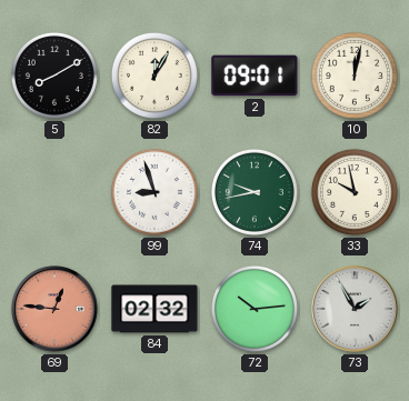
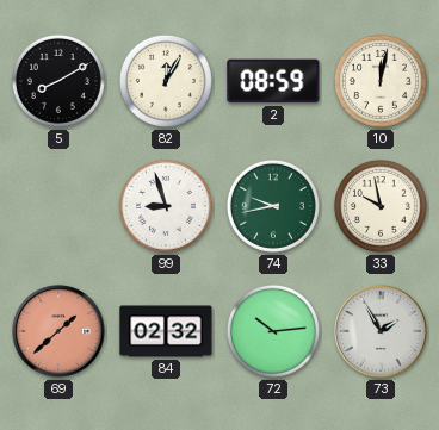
2: 09:01 -> 08:59
69: 12:46 -> 1:38
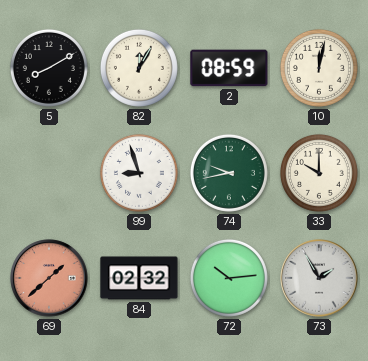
33: 9:58 -> 10:00
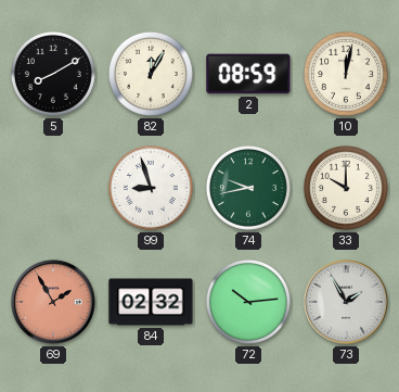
69: 1:38 -> 1:55
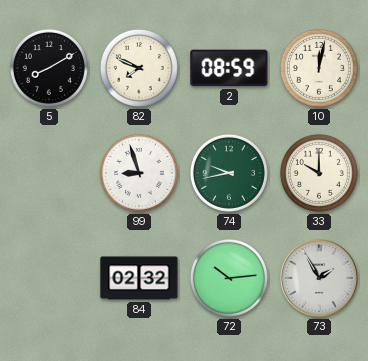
82: 12:05 -> 7:49
69: 1:55 -> none
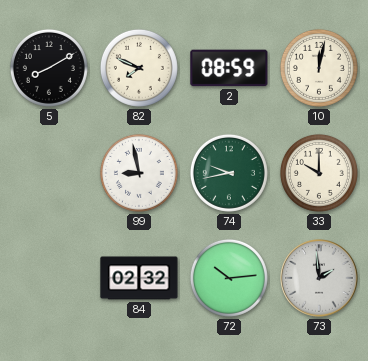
99: 8:57 -> 8:58
73: 1:55 -> 1:59
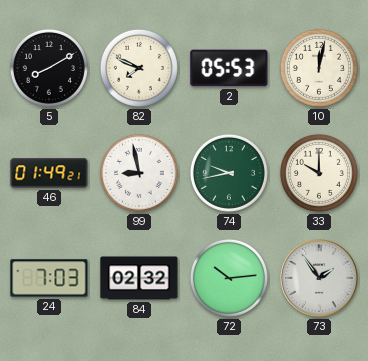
2: 08:59 -> 05:53
46: none -> 01:49
24: none -> 7:03
73: 1:59 -> 1:54
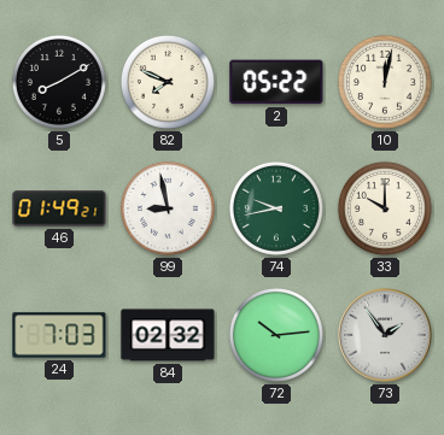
2: 05:53 -> 05:22
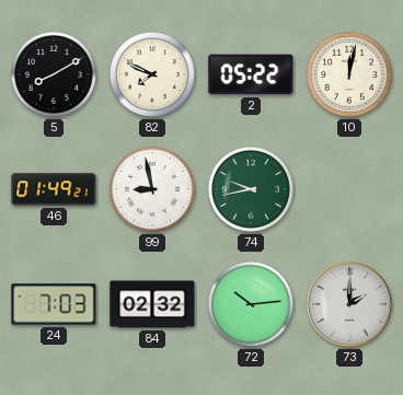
33: 10:00 -> none
73: 1:54 -> 2:00
